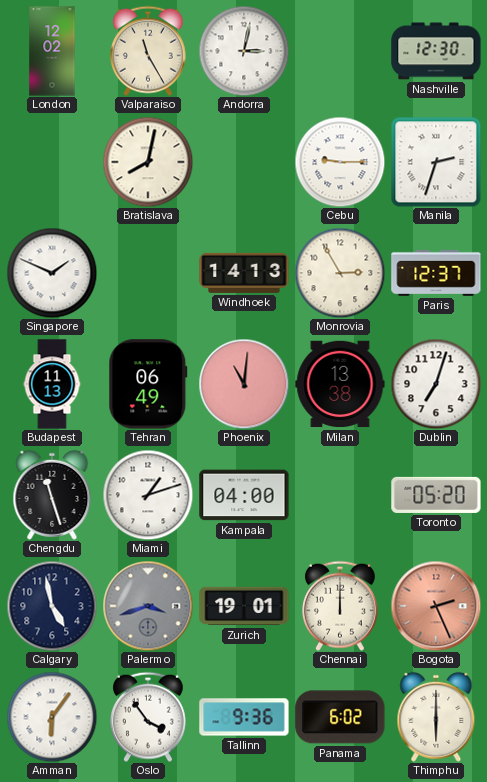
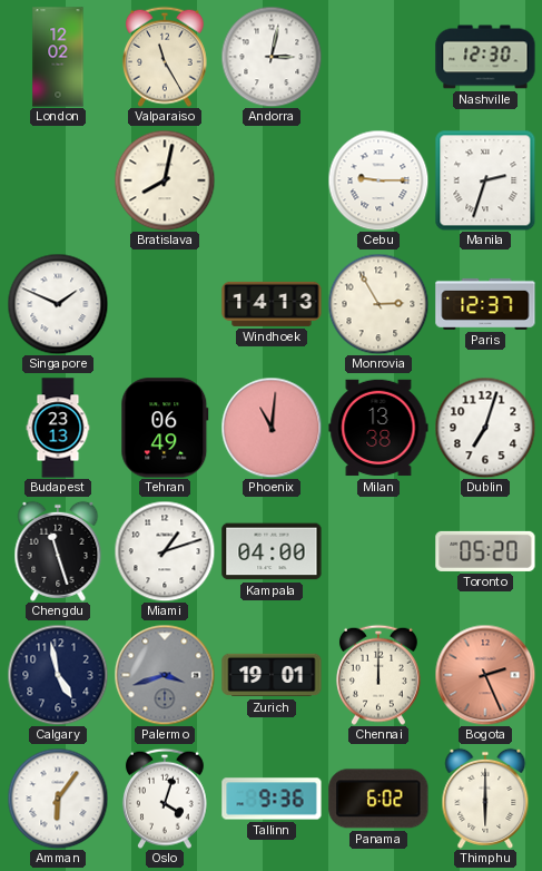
Budapest: 11:13 -> 23:13
Oslo: 3:54 -> 4:03
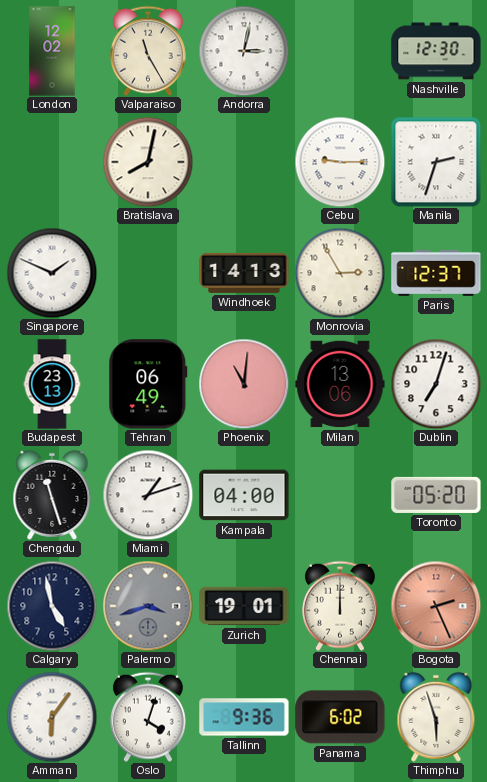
Milan: 13:38 -> 13:06
Thimphu: 6:00 -> 5:57
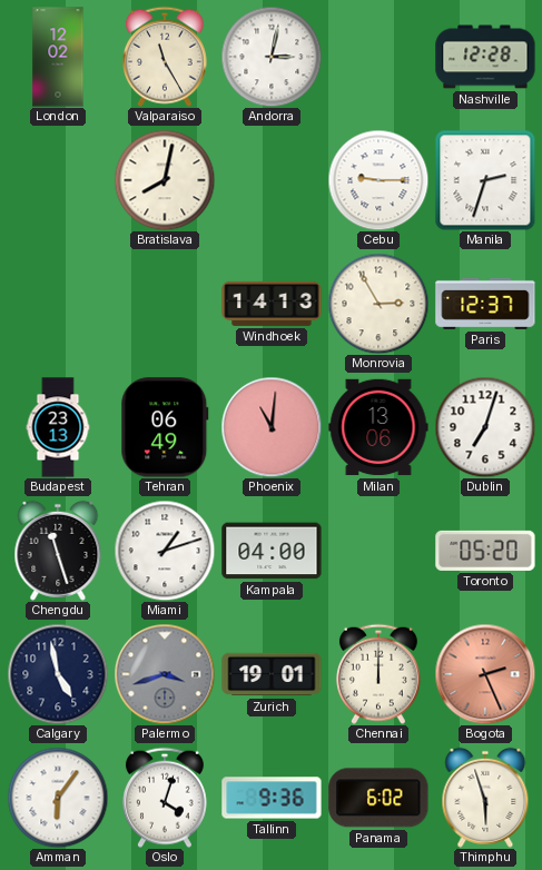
Nashville: 12:30 -> 12:28
Singapore: 1:49 -> none
